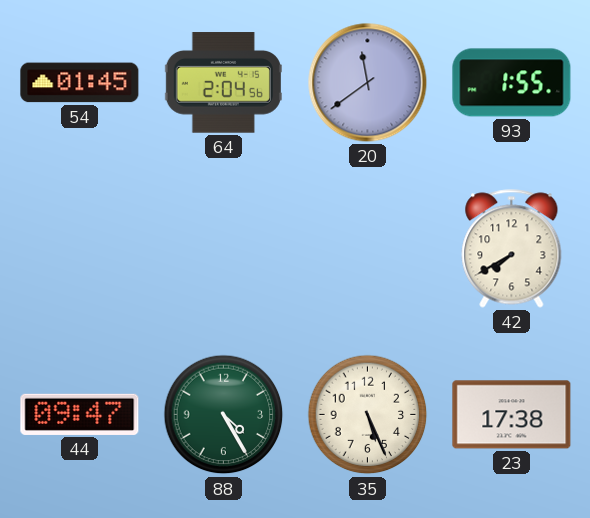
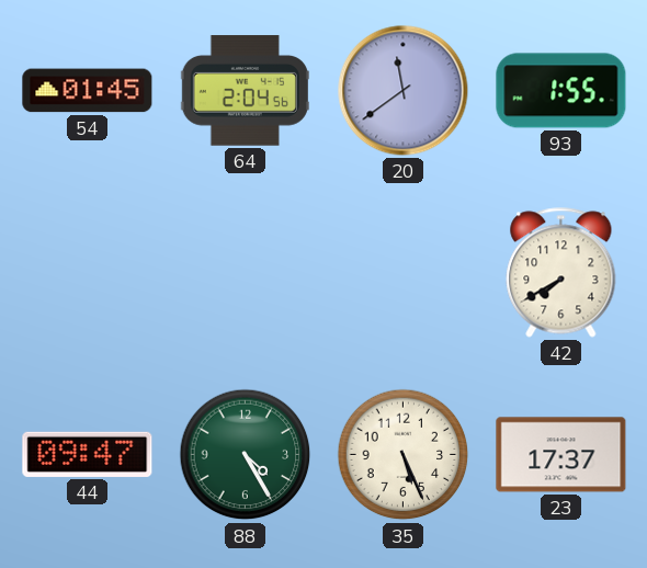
23: 17:38 -> 17:37
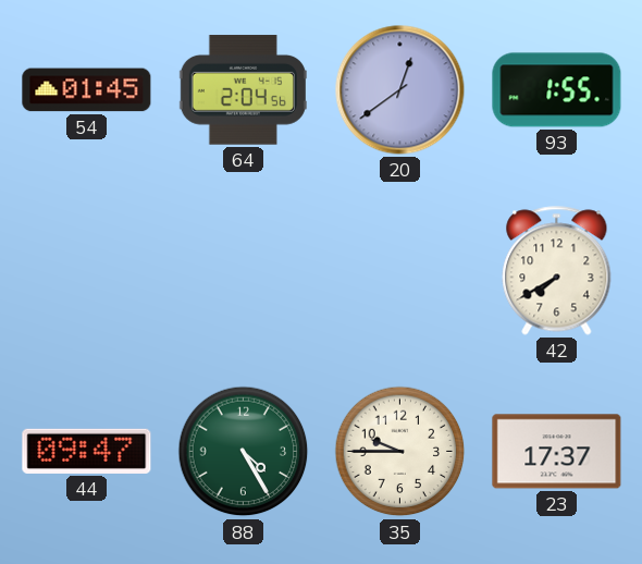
20: 11:39 -> 12:39
35: 5:26 -> 9:45
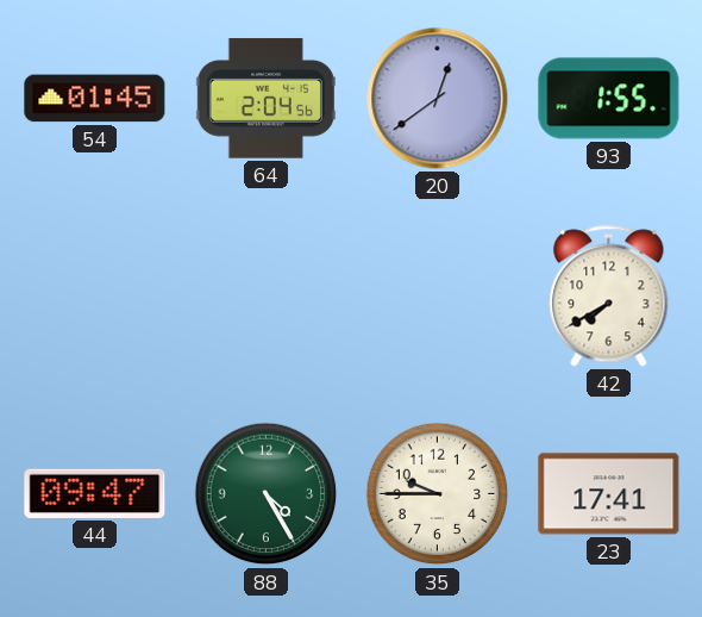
23: 17:37 -> 17:41
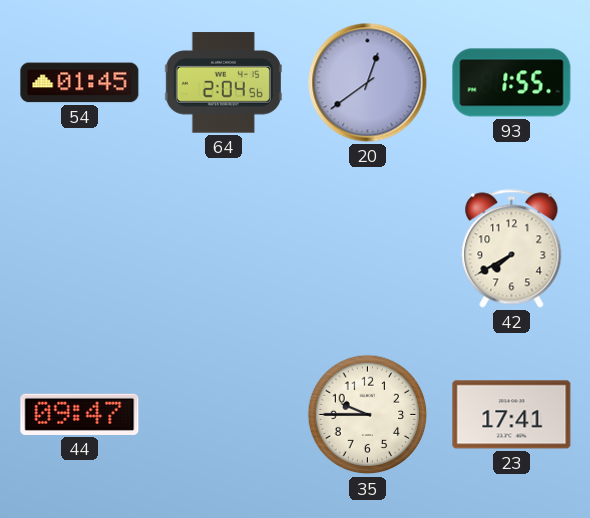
88: 4:25 -> none
